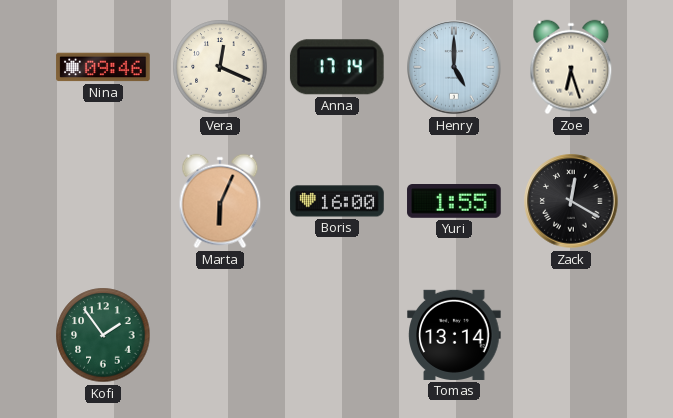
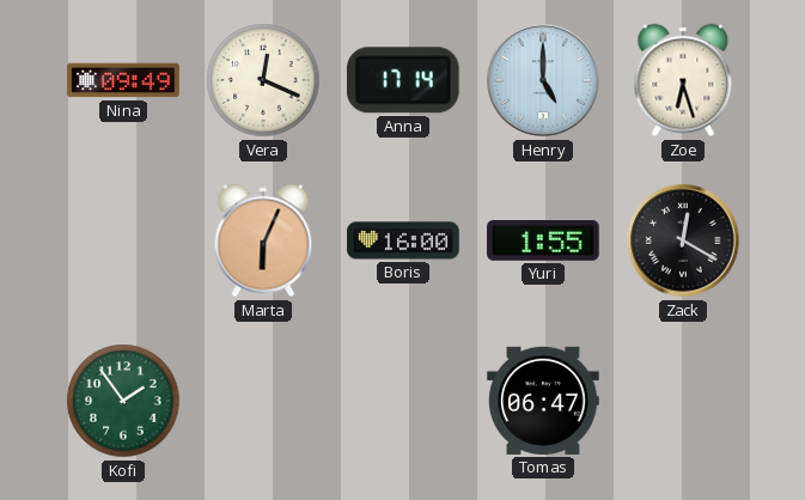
Nina: 09:46 -> 09:49
Tomas: 13:14 -> 06:47
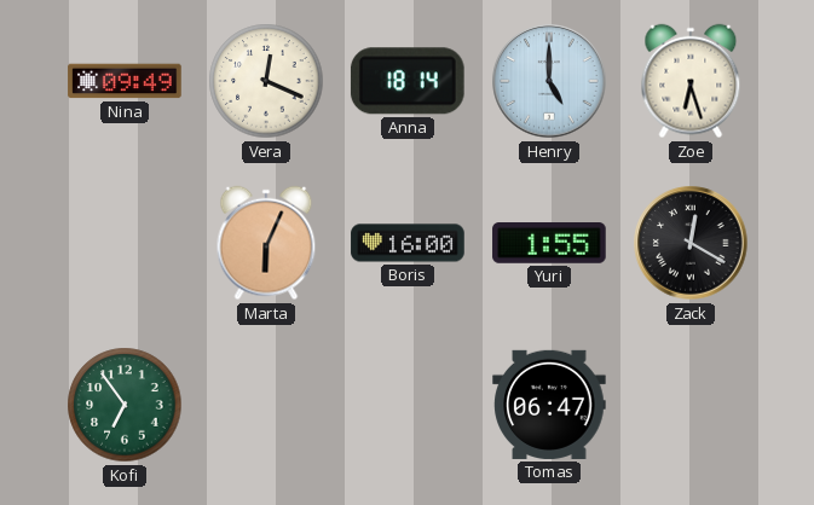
Anna: 17:14 -> 18:14
Kofi: 1:54 -> 6:54
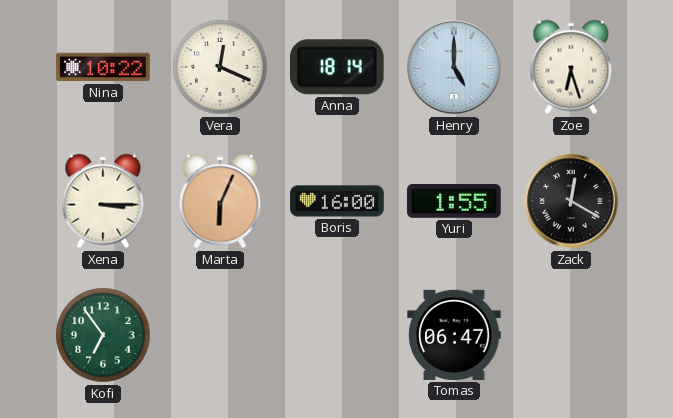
Nina: 09:49 -> 10:22
Xena: none -> 3:15
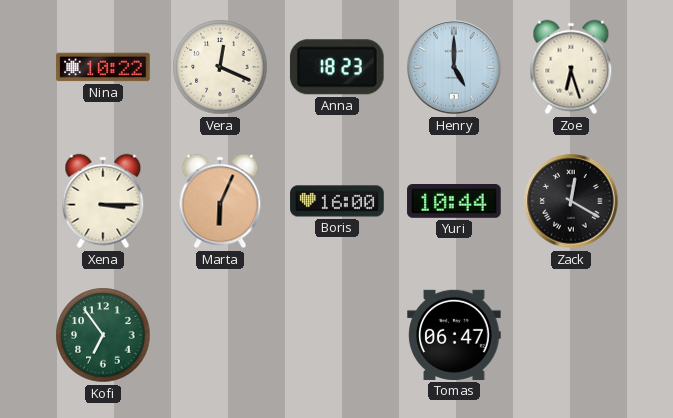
Anna: 18:14 -> 18:23
Yuri: 1:55 -> 10:44
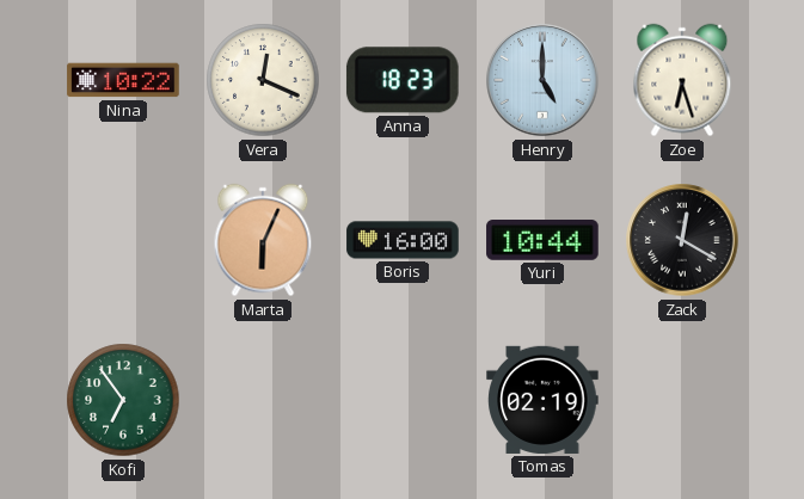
Xena: 3:15 -> none
Tomas: 06:47 -> 02:19
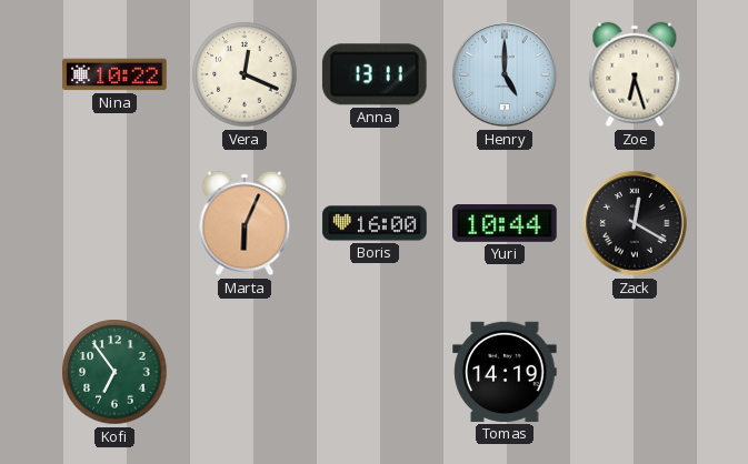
Anna: 18:23 -> 13:11
Tomas: 02:19 -> 14:19
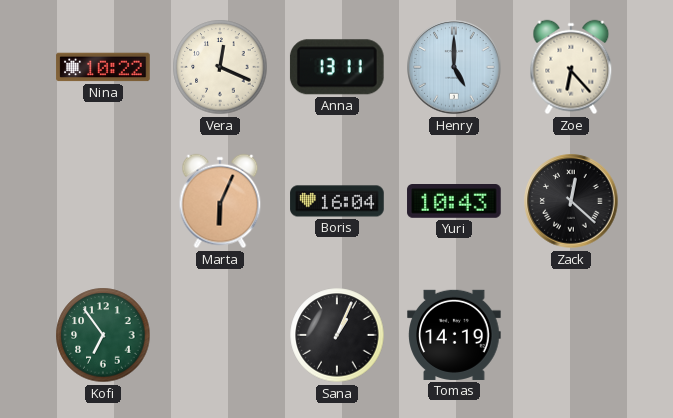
Zoe: 6:27 -> 6:23
Boris: 16:00 -> 16:04
Yuri: 10:44 -> 10:43
Zack: 12:20 -> 12:22
Sana: none -> 1:04
